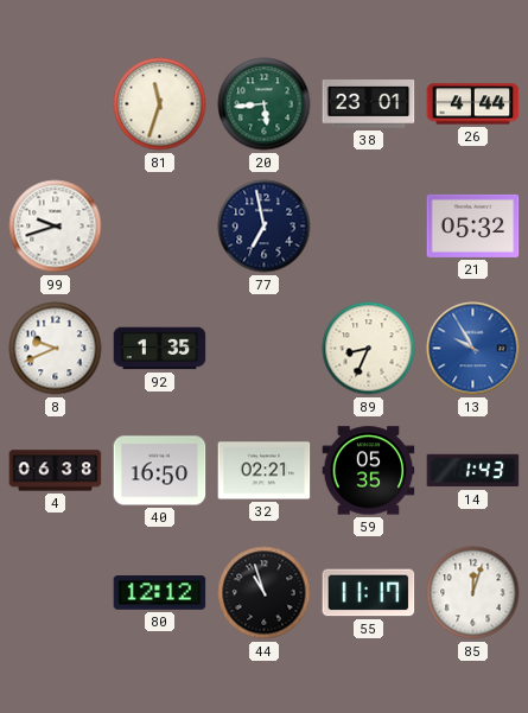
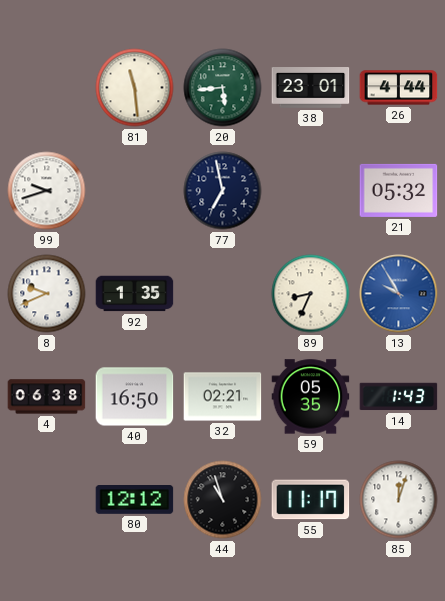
81: 11:33 -> 11:29
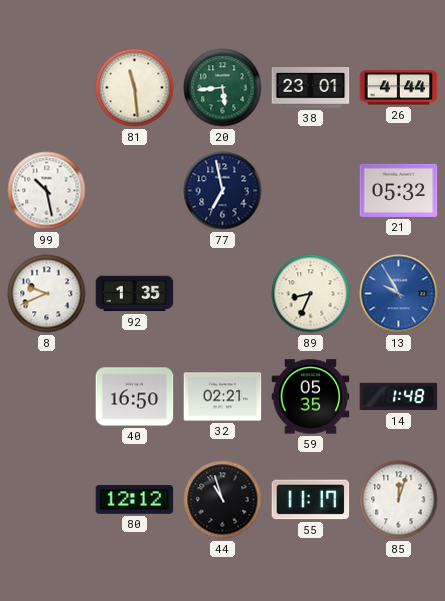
99: 9:42 -> 10:28
4: 06:38 -> none
14: 1:43 -> 1:48
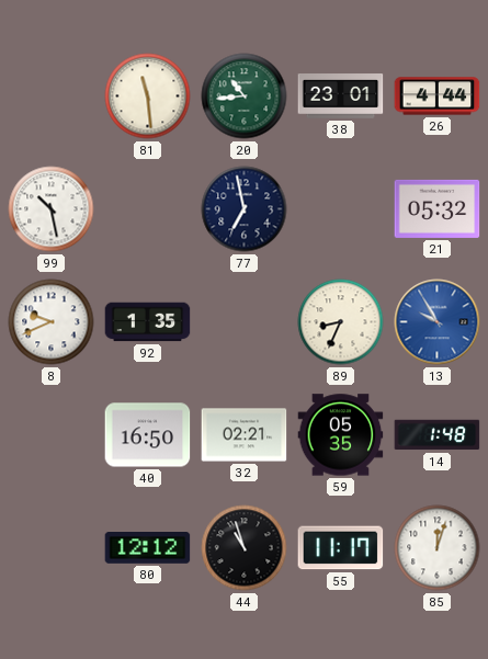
20: 5:44 -> 10:44
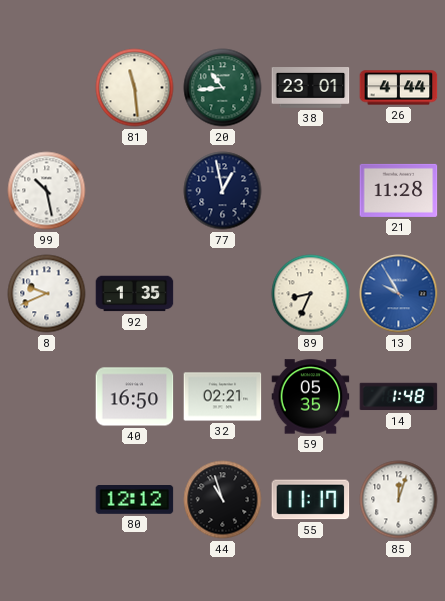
77: 6:58 -> 12:58
21: 05:32 -> 11:28
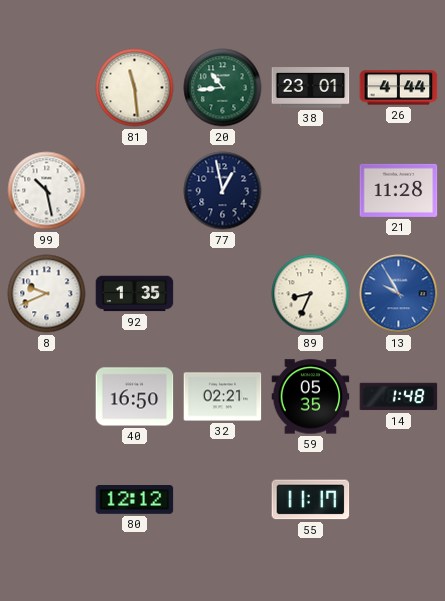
44: 10:57 -> none
85: 12:03 -> none
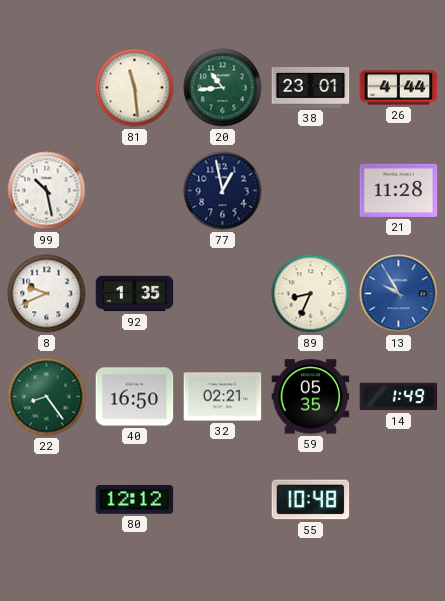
22: none -> 8:24
14: 1:48 -> 1:49
55: 11:17 -> 10:48
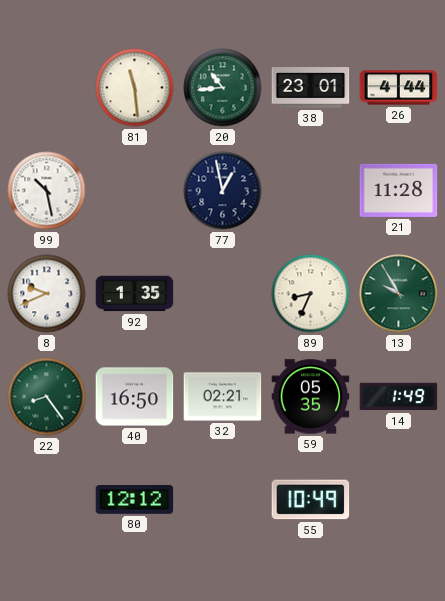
13 dial: blue -> green
55: 10:48 -> 10:49
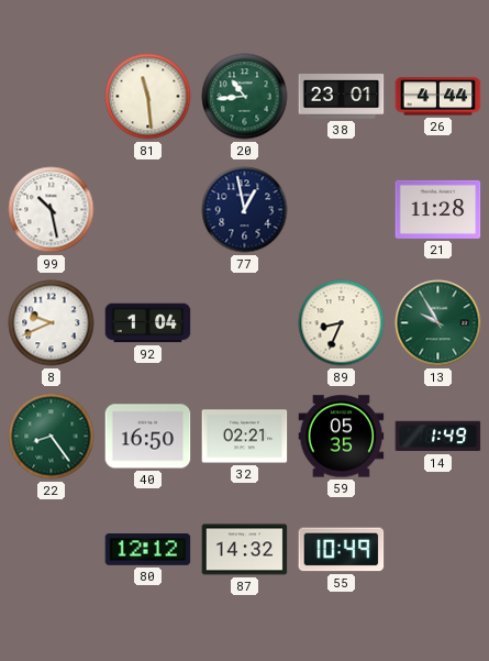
92: 1:35 -> 1:04
87: none -> 14:32
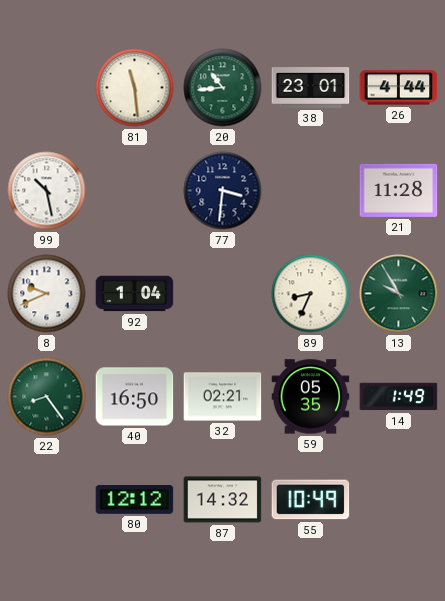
77: 12:58 -> 3:31
